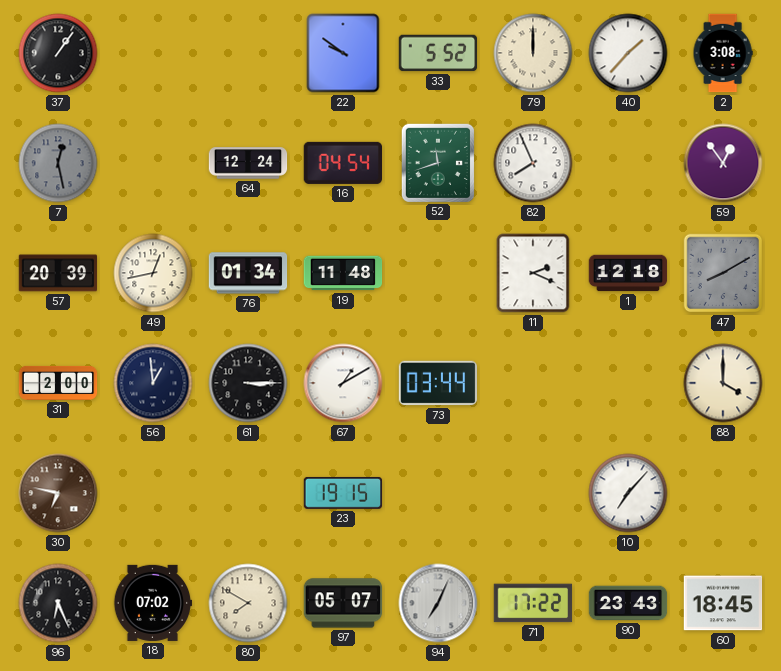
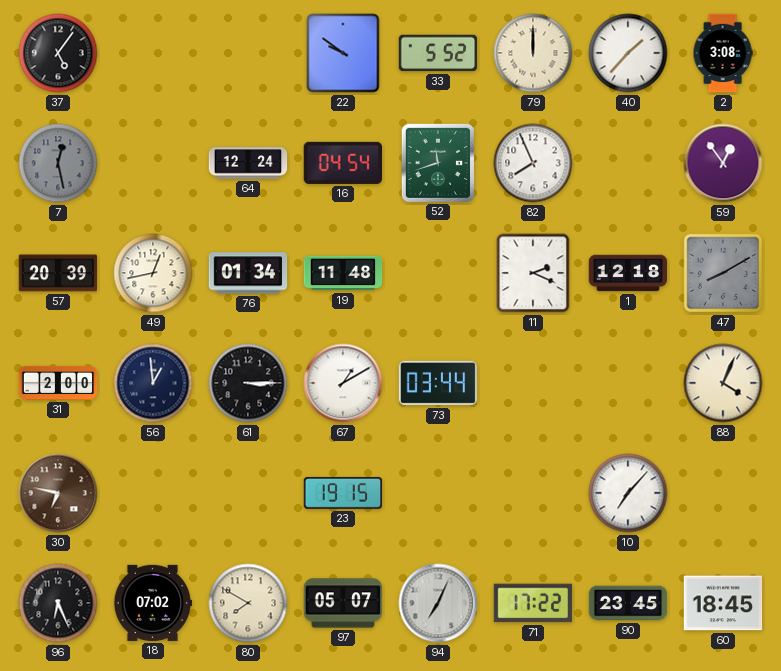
37: 1:06 -> 5:06
88: 4:00 -> 4:04
90: 23:43 -> 23:45
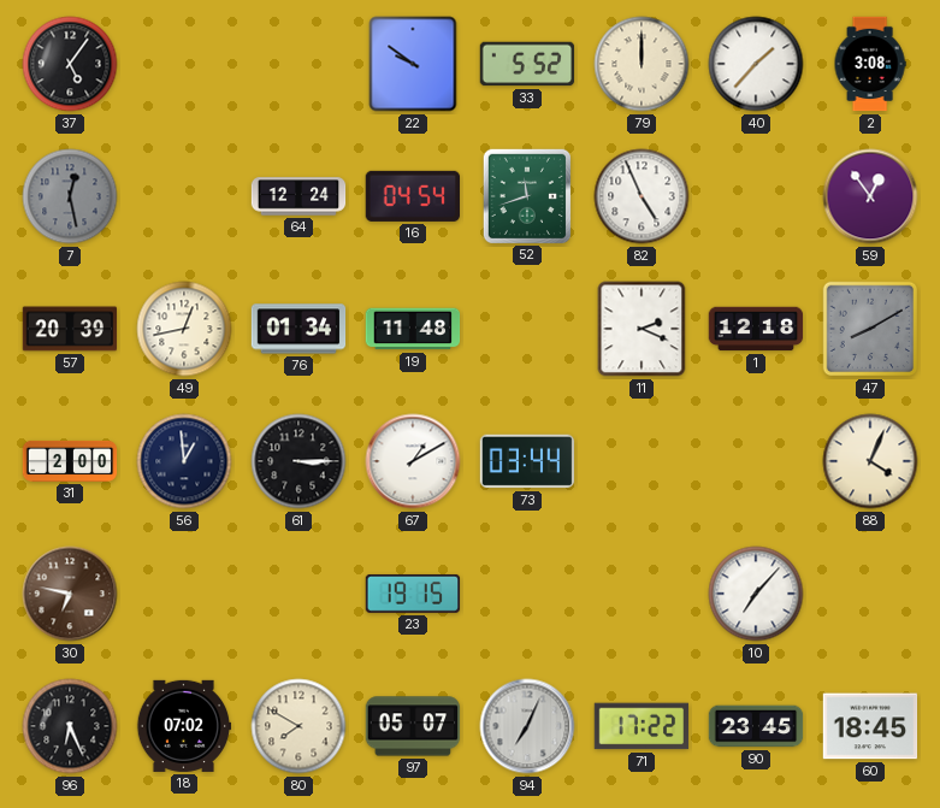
82: 7:56 -> 4:56
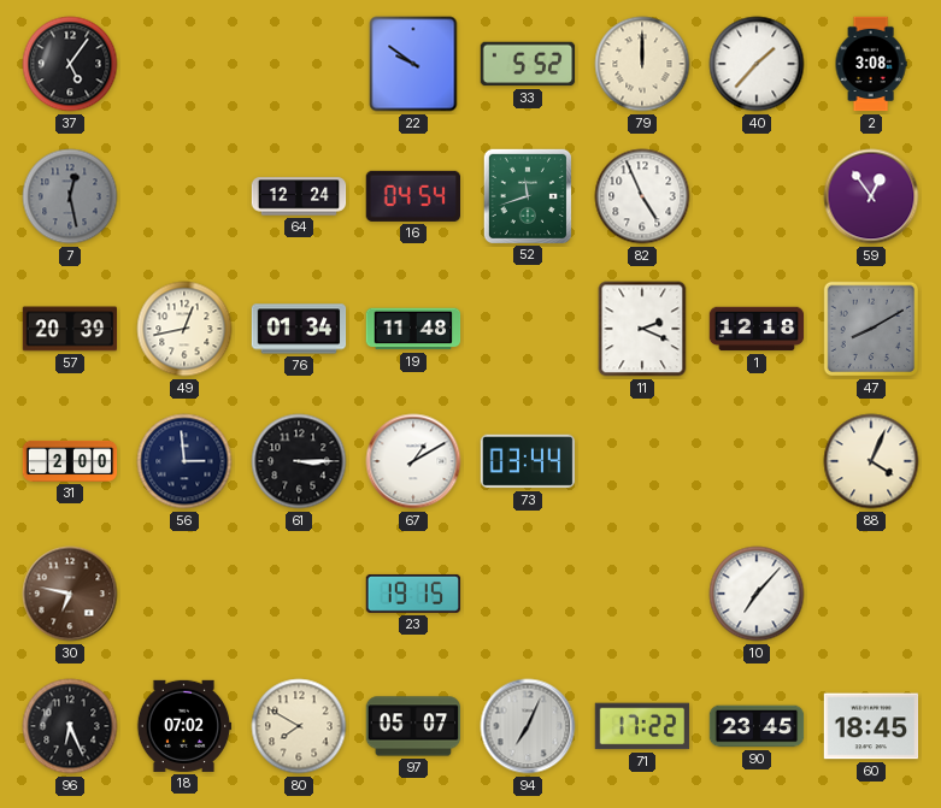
56: 12:59 -> 2:59
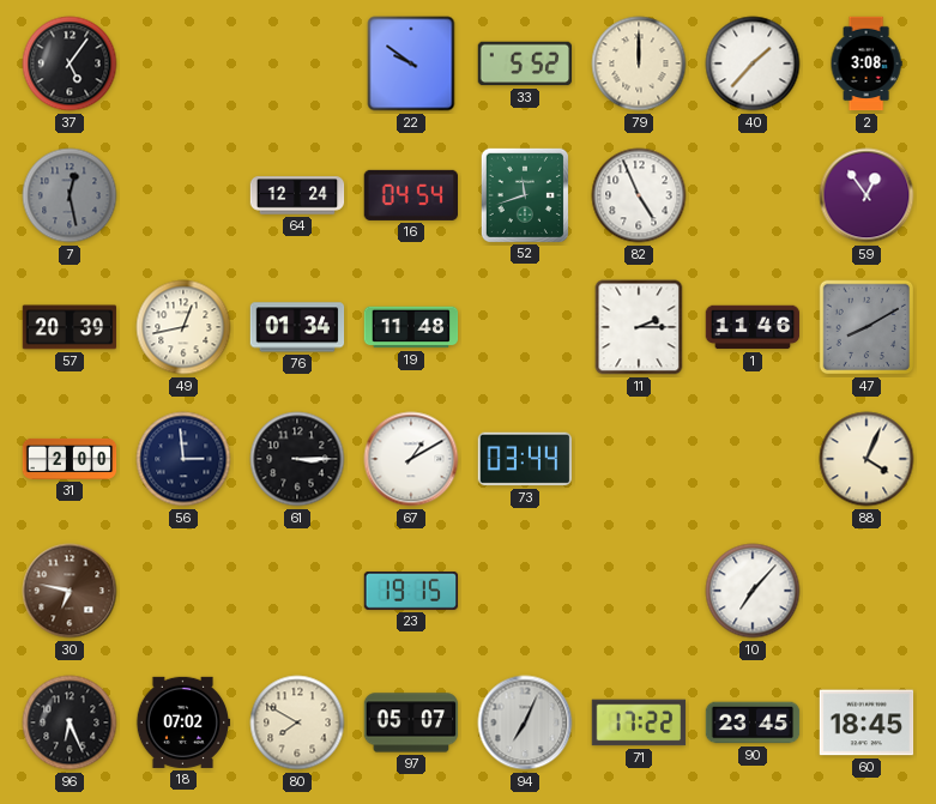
11: 2:19 -> 2:15
1: 12:18 -> 11:46
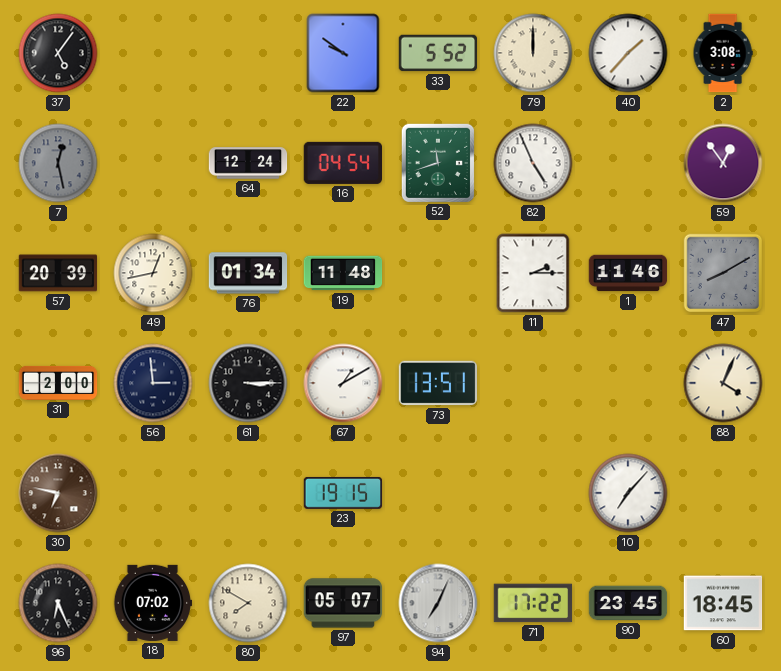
73: 03:44 -> 13:51
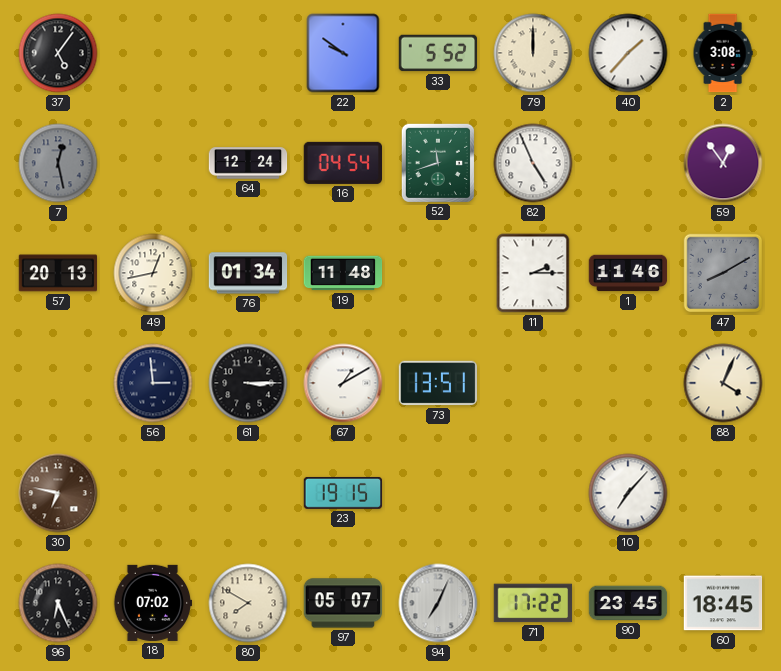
57: 20:39 -> 20:13
31: 2:00 -> none
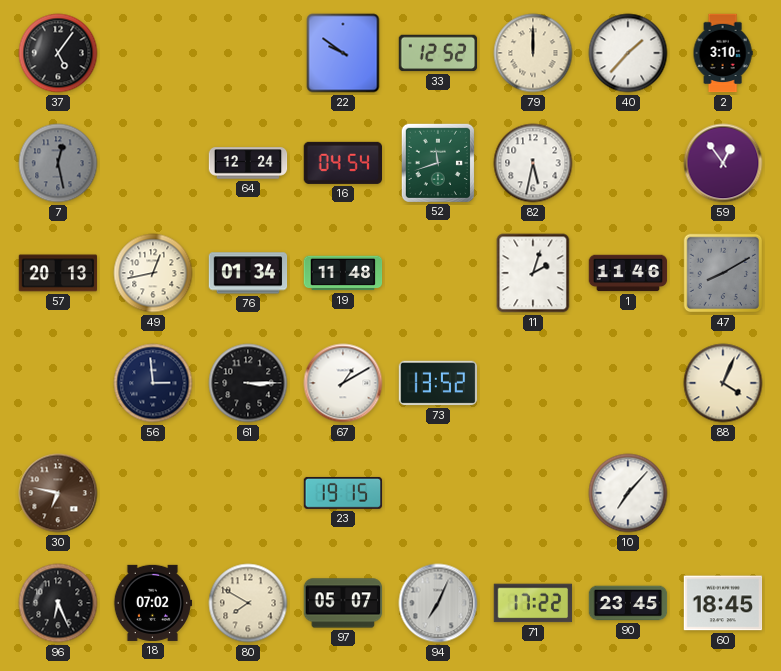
33: 5:52 -> 12:52
2: 3:08 -> 3:10
82: 4:56 -> 5:32
11: 2:15 -> 2:03
73: 13:51 -> 13:52
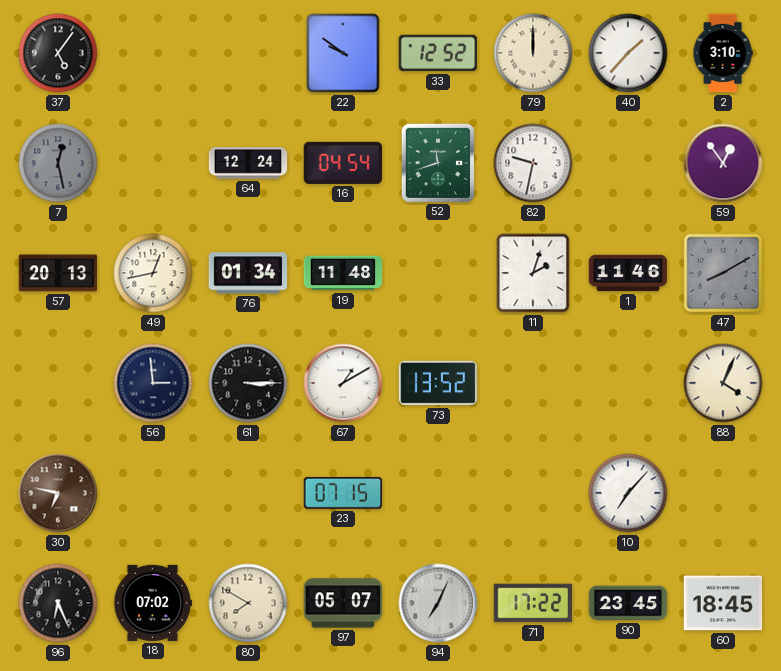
82: 5:32 -> 9:32
23: 19:15 -> 07:15
